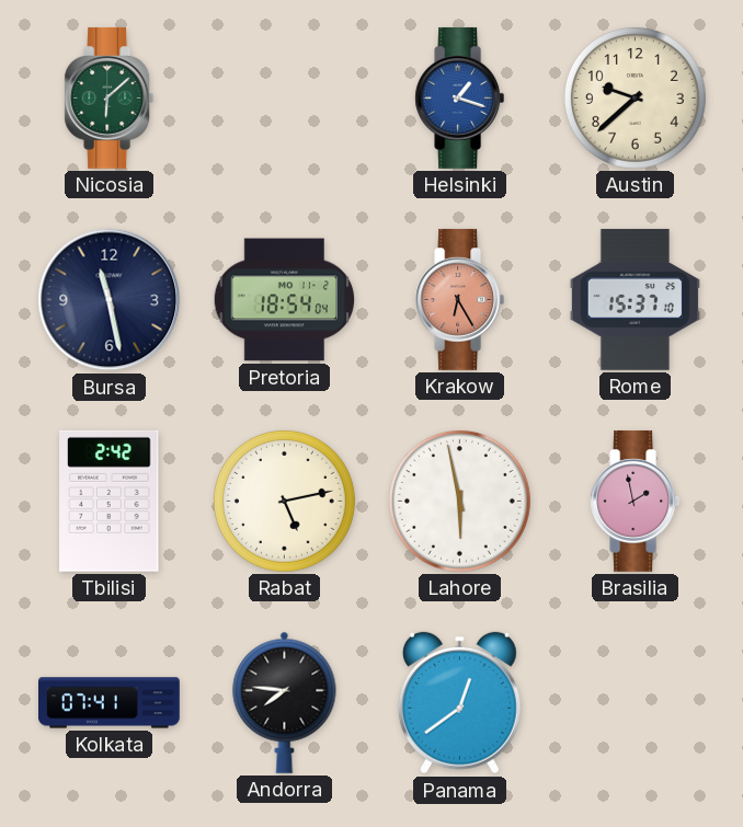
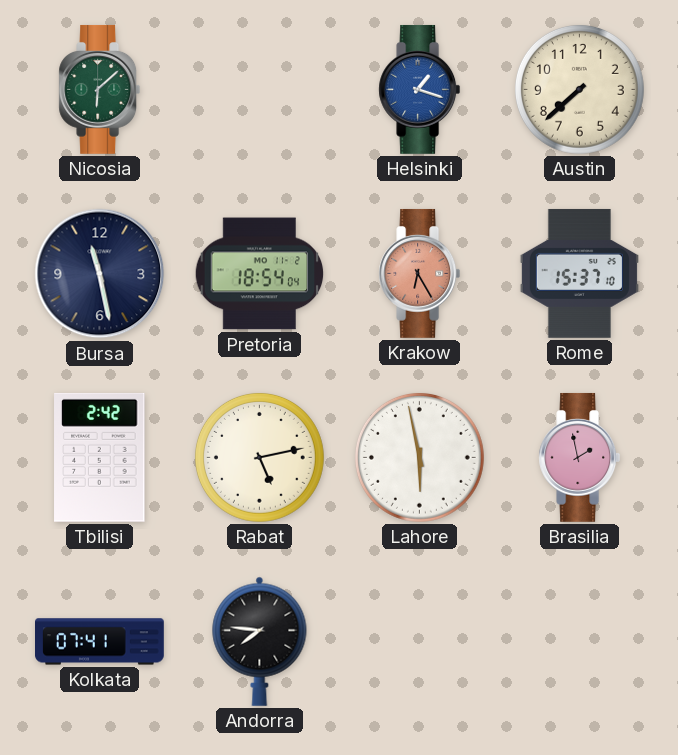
Austin: 9:38 -> 7:38
Panama: 12:39 -> none
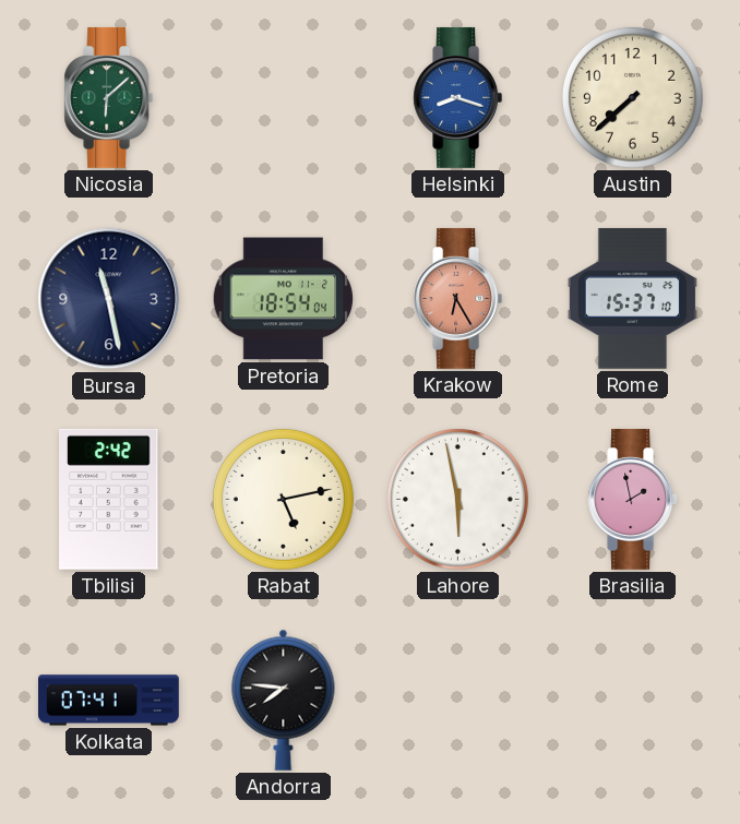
Helsinki: 1:18 -> 8:18
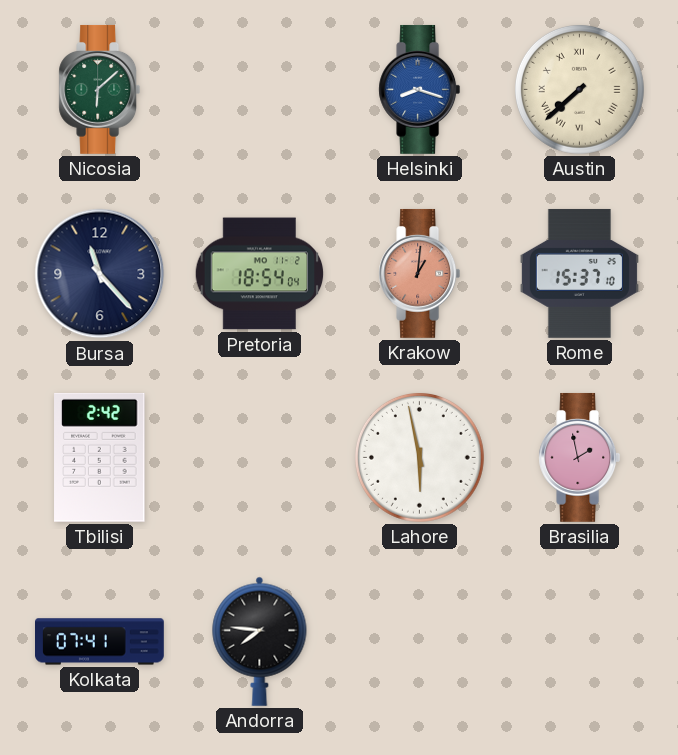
Austin numerals: Arabic -> Roman
Bursa: 11:28 -> 11:23
Krakow: 6:25 -> 1:01
Rabat: 5:13 -> none
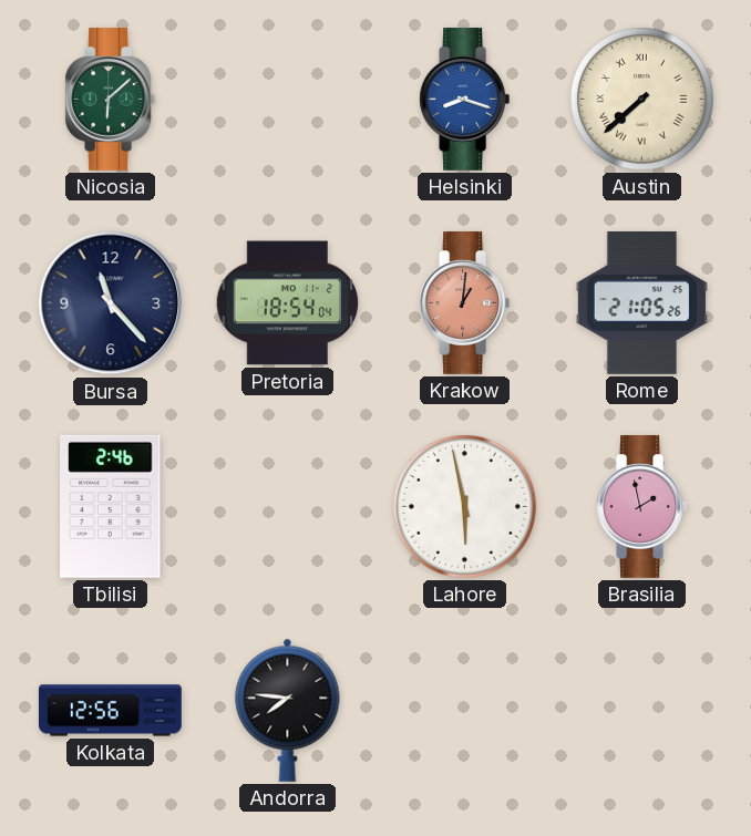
Rome: 15:37 -> 21:05
Tbilisi: 2:42 -> 2:46
Kolkata: 07:41 -> 12:56
